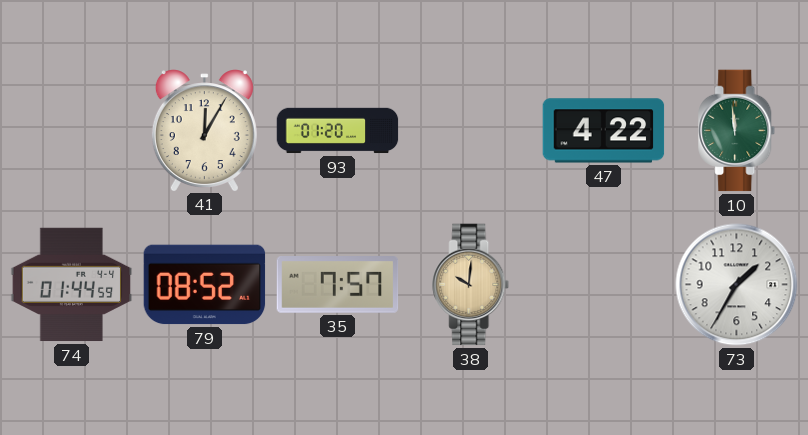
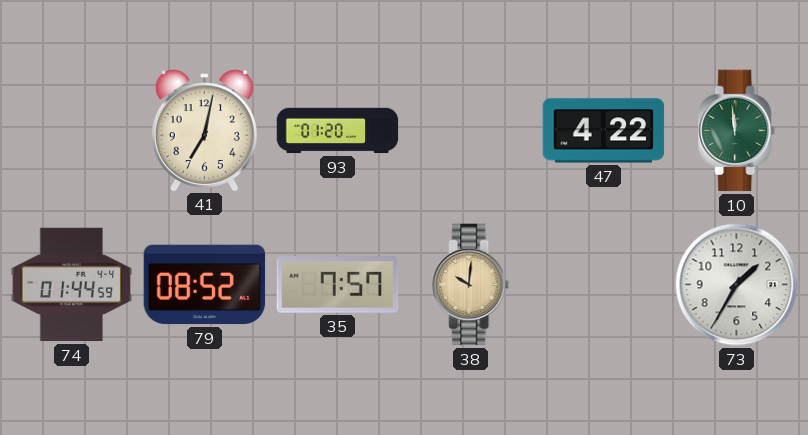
41: 12:05 -> 7:02
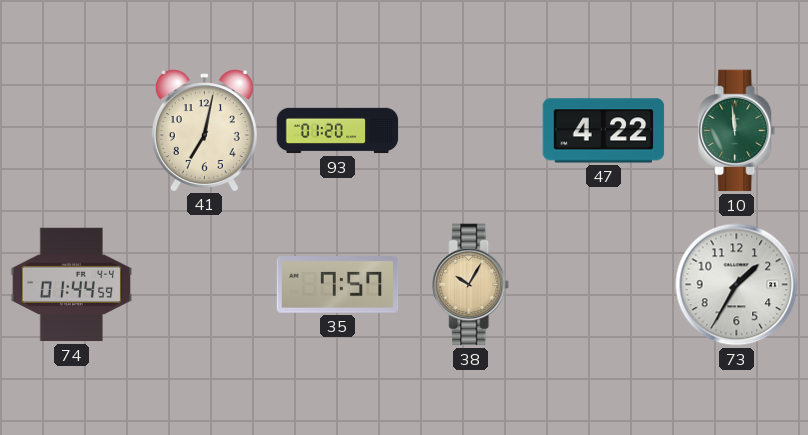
79: 08:52 -> none
38: 10:01 -> 10:05
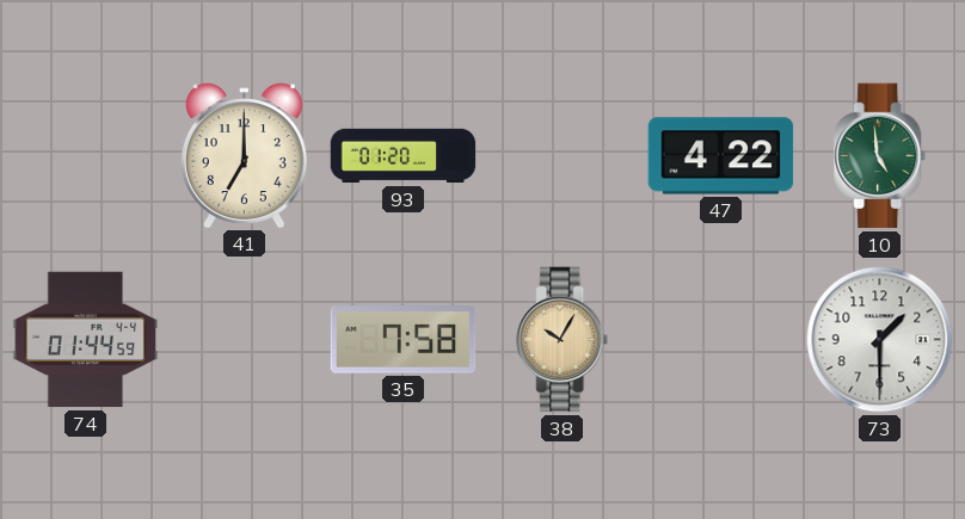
41: 7:02 -> 7:00
10: 11:59 -> 4:59
35: 7:57 -> 7:58
73: 1:35 -> 1:30
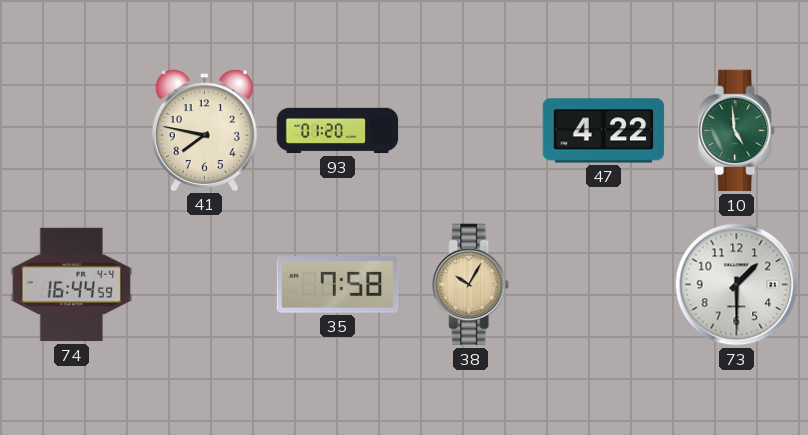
41: 7:00 -> 7:47
74: 01:44 -> 16:44
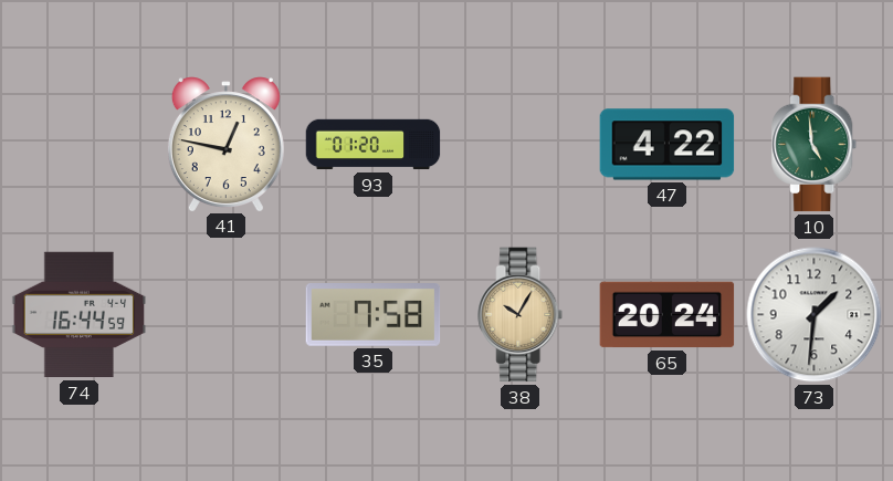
41: 7:47 -> 12:47
65: none -> 20:24
73: 1:30 -> 1:31
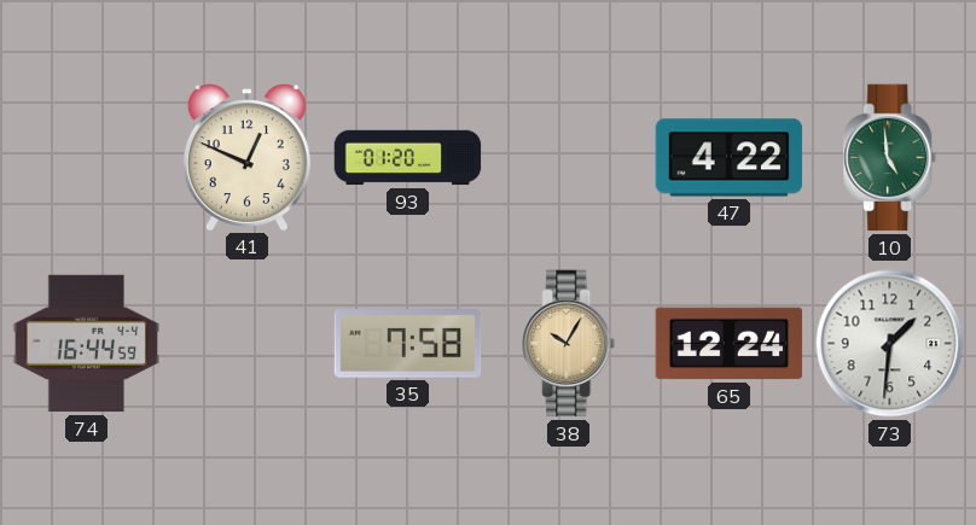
41: 12:47 -> 12:49
65: 20:24 -> 12:24
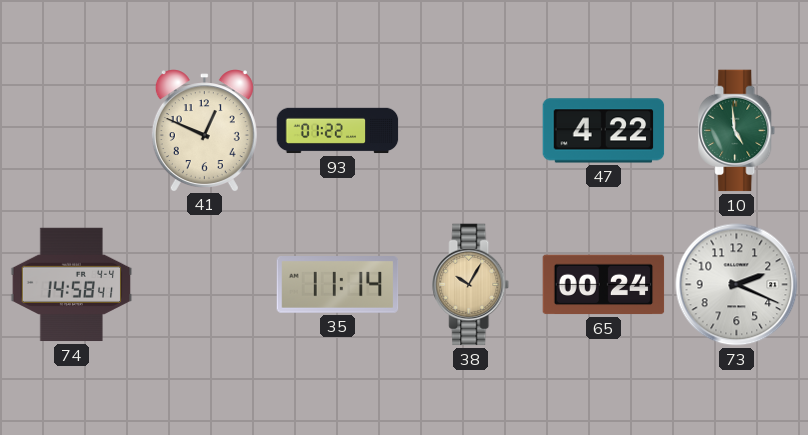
93: 01:20 -> 01:22
74: 16:44 -> 14:58
35: 7:58 -> 11:14
65: 12:24 -> 00:24
73: 1:31 -> 2:19
